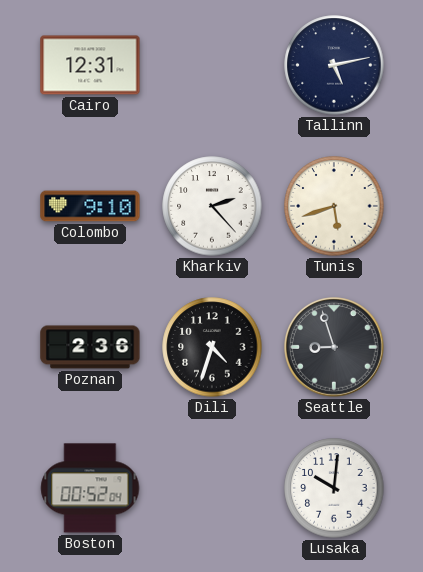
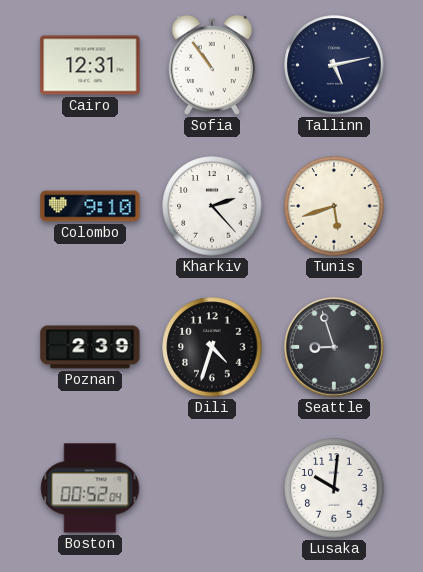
Sofia: none -> 10:54
Poznan: 2:36 -> 2:39
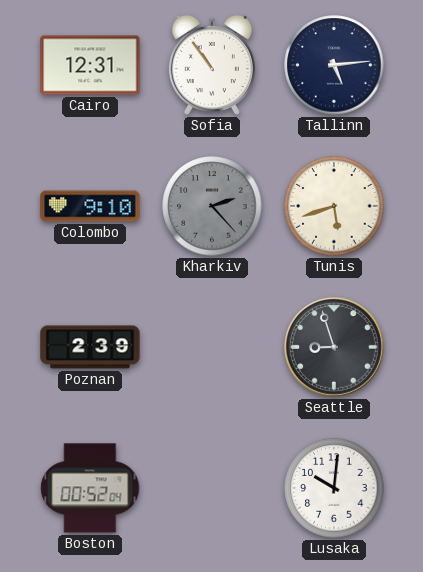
Tallinn: 5:13 -> 5:14
Kharkiv dial: white -> grey
Dili: 4:33 -> none
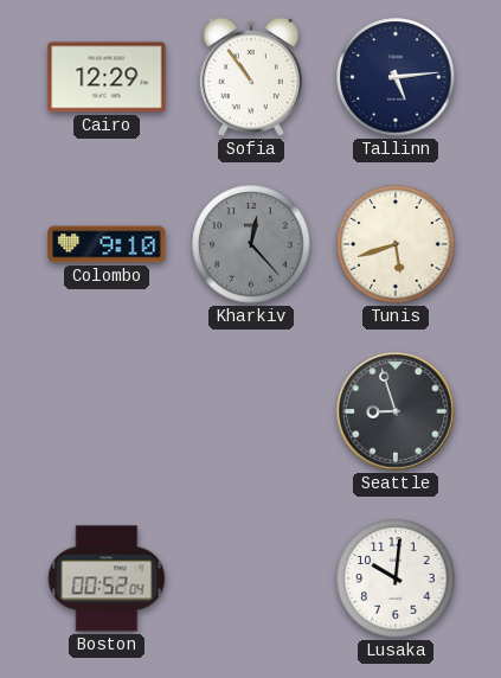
Cairo: 12:31 -> 12:29
Kharkiv: 2:23 -> 12:23
Poznan: 2:39 -> none
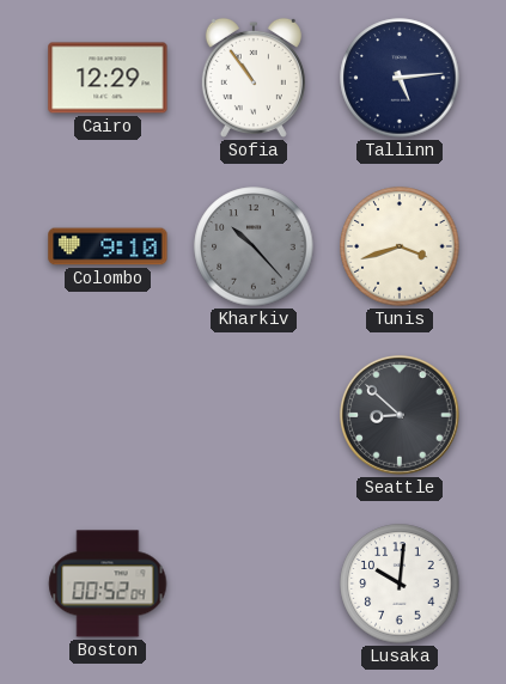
Kharkiv: 12:23 -> 10:23
Tunis: 5:42 -> 3:42
Seattle: 8:57 -> 8:52
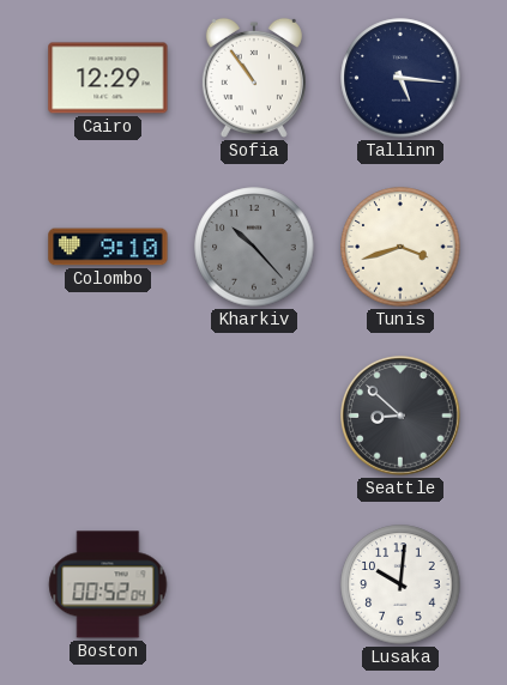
Tallinn: 5:14 -> 5:16
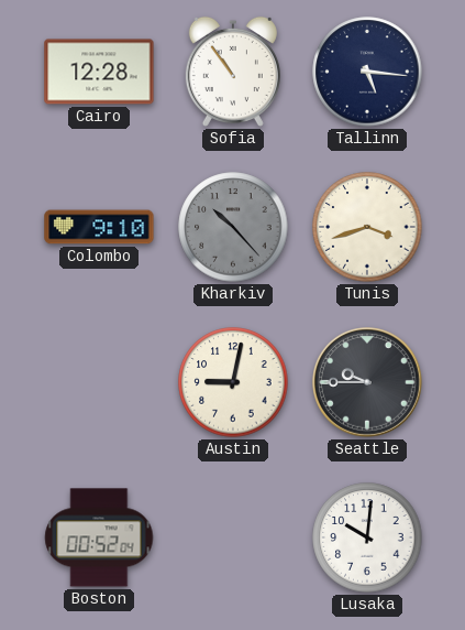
Cairo: 12:29 -> 12:28
Austin: none -> 9:02
Seattle: 8:52 -> 9:45
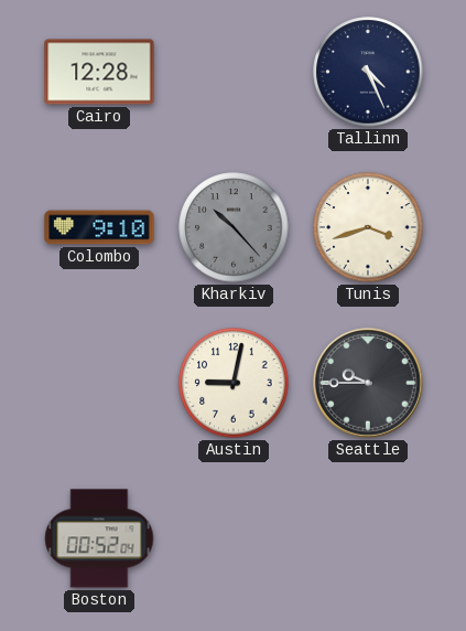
Sofia: 10:54 -> none
Tallinn: 5:16 -> 4:26
Lusaka: 10:01 -> none
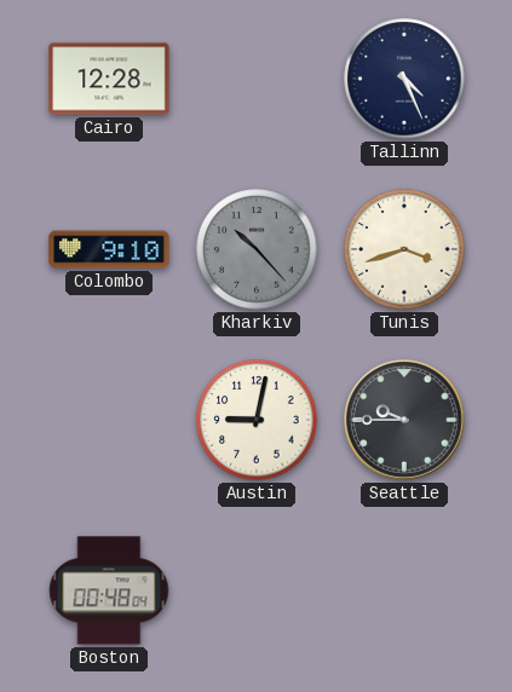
Boston: 00:52 -> 00:48
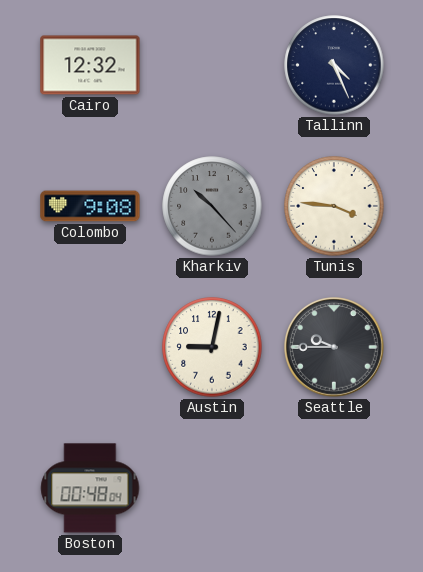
Cairo: 12:28 -> 12:32
Colombo: 9:10 -> 9:08
Tunis: 3:42 -> 3:46
